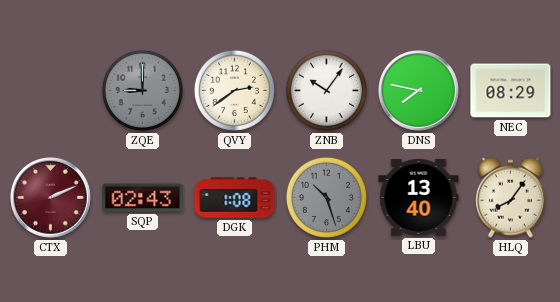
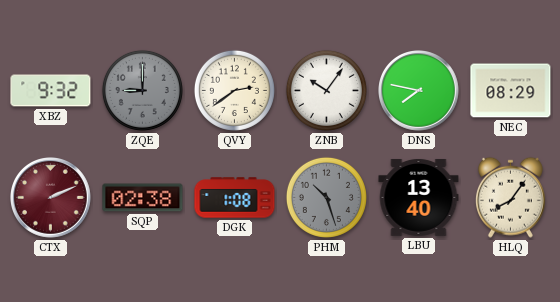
XBZ: none -> 9:32
SQP: 02:43 -> 02:38
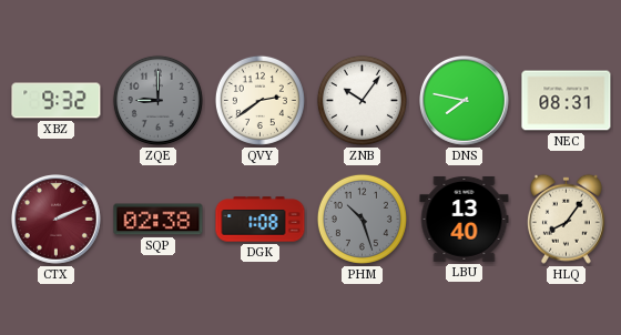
NEC: 08:29 -> 08:31
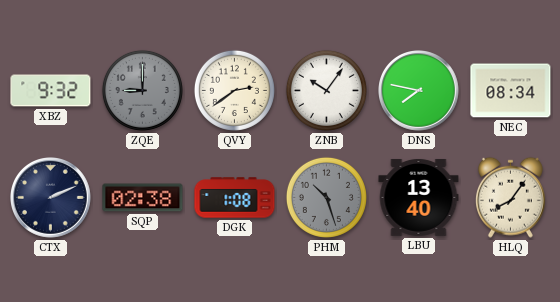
NEC: 08:31 -> 08:34
CTX dial: burgundy -> navy
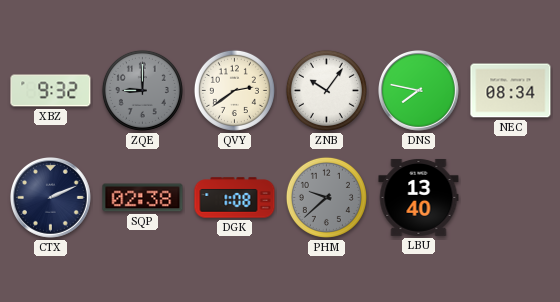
PHM: 10:27 -> 9:38
HLQ: 8:06 -> none
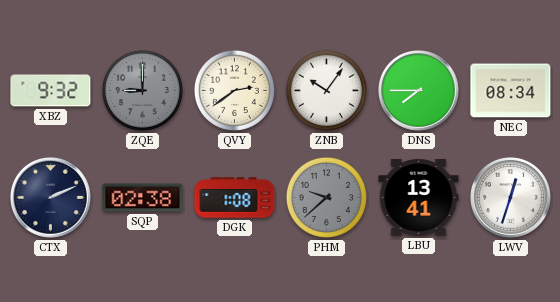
DNS: 7:47 -> 7:45
LBU: 13:40 -> 13:41
LWV: none -> 12:33
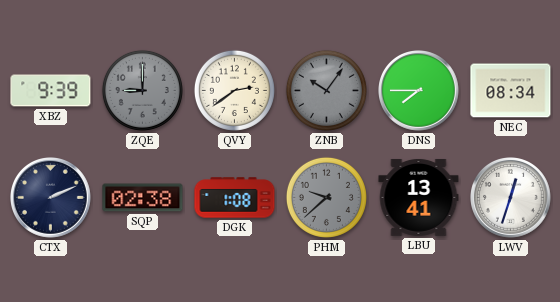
XBZ: 9:32 -> 9:39
ZNB dial: white -> grey
